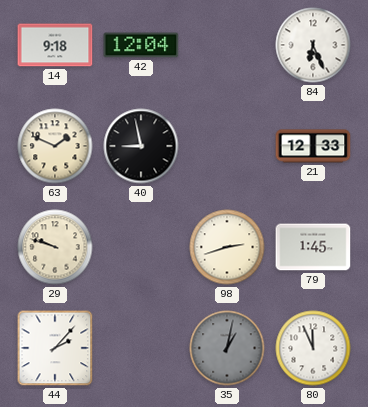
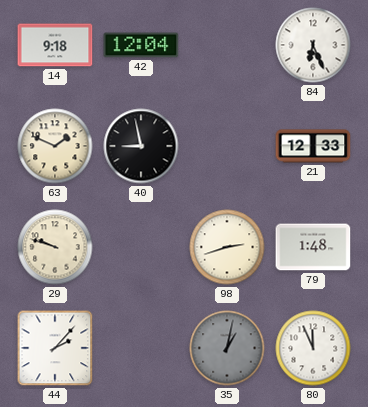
79: 1:45 -> 1:48
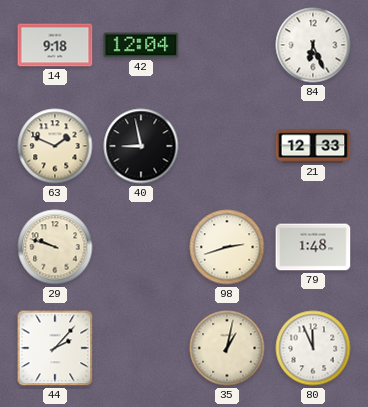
35 dial: grey -> cream
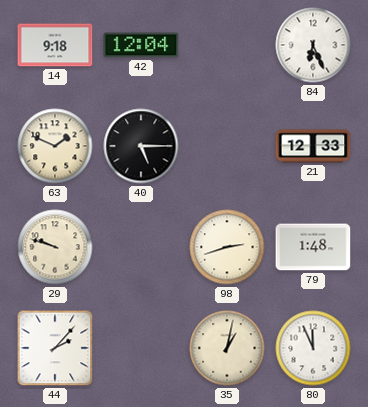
40: 8:58 -> 5:15
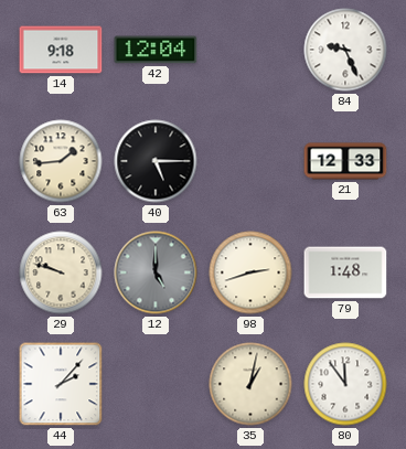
84: 6:26 -> 9:26
63: 1:49 -> 1:44
12: none -> 5:00
80: 11:56 -> 11:54
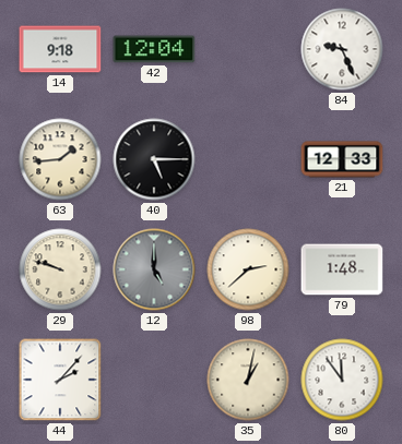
98: 2:42 -> 2:38
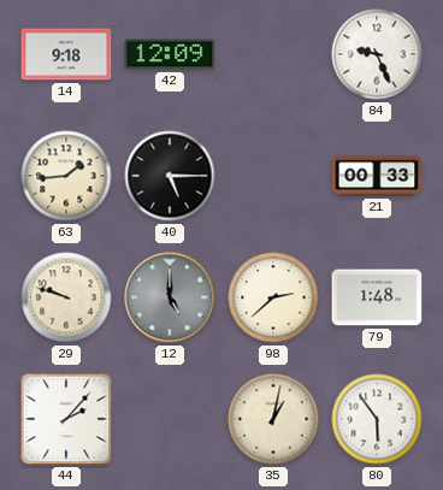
42: 12:04 -> 12:09
21: 12:33 -> 00:33
80: 11:54 -> 5:54
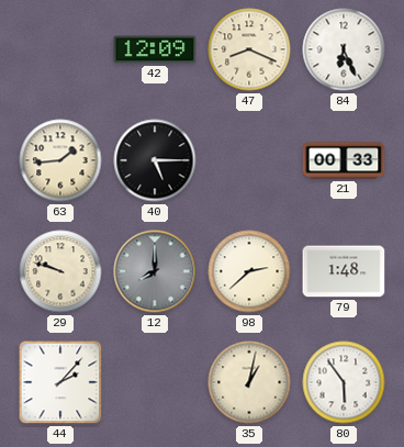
14: 9:18 -> none
47: none -> 8:19
84: 9:26 -> 6:26
12: 5:00 -> 8:00
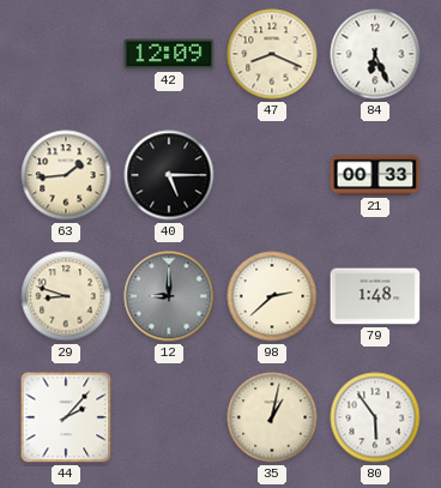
29: 9:48 -> 8:48
12: 8:00 -> 9:00
